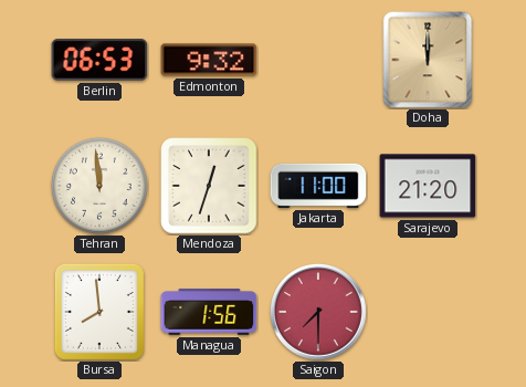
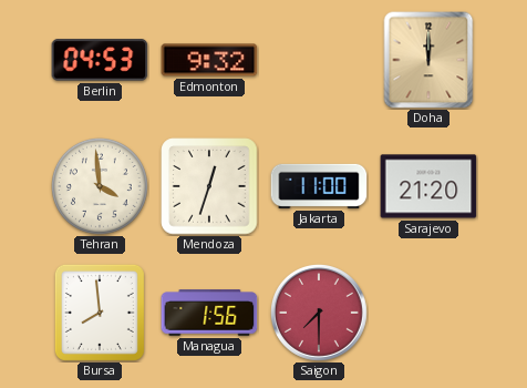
Berlin: 06:53 -> 04:53
Tehran: 11:59 -> 3:59
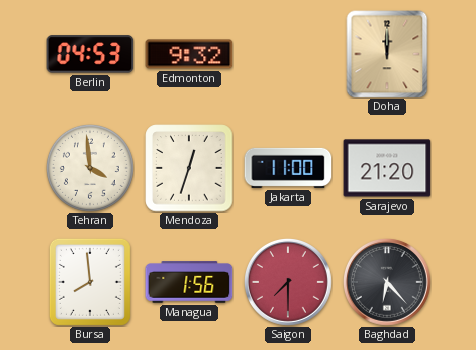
Baghdad: none -> 6:23
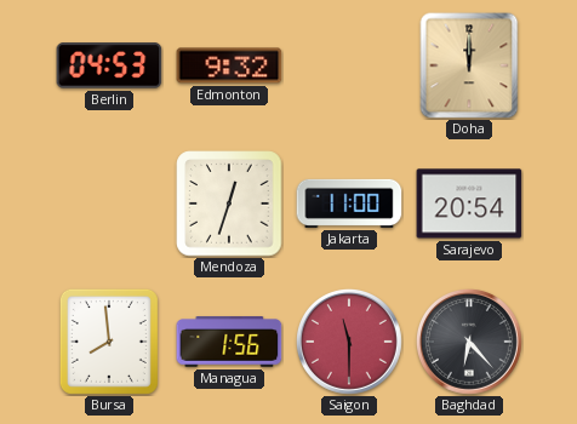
Tehran: 3:59 -> none
Sarajevo: 21:20 -> 20:54
Saigon: 7:30 -> 11:30
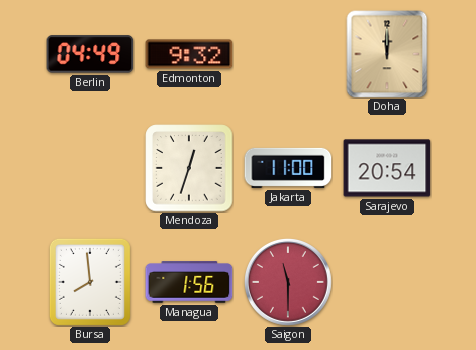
Berlin: 04:53 -> 04:49
Baghdad: 6:23 -> none
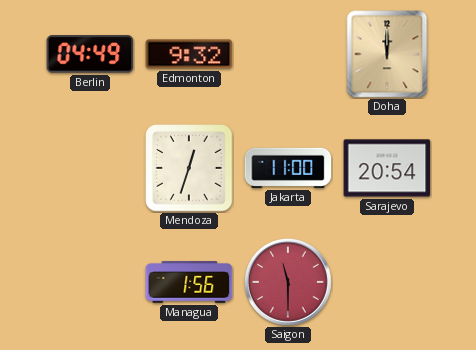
Bursa: 7:59 -> none
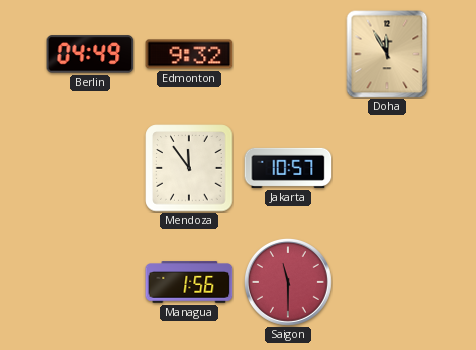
Doha: 12:00 -> 11:55
Mendoza: 12:33 -> 11:54
Jakarta: 11:00 -> 10:57
Sarajevo: 20:54 -> none
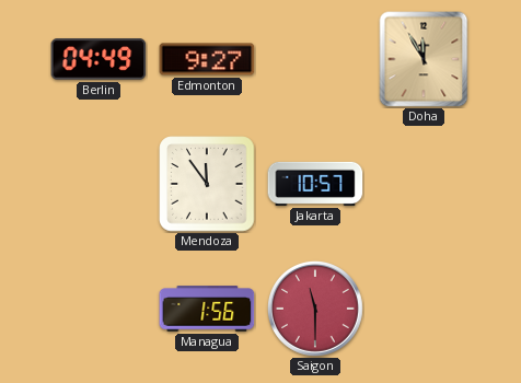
Edmonton: 9:32 -> 9:27
